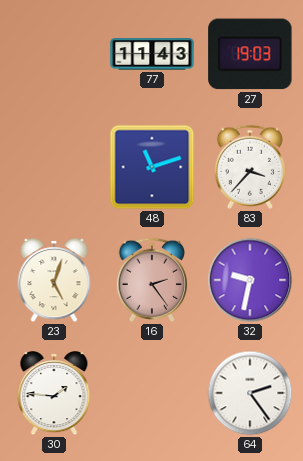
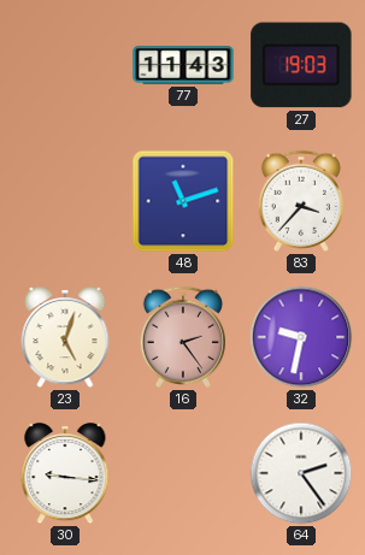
30: 1:46 -> 9:16
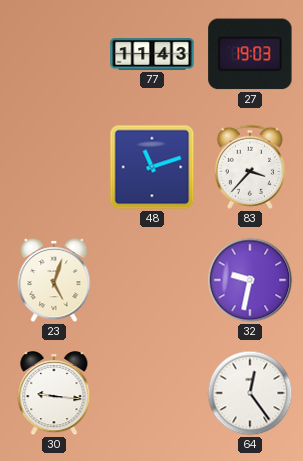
16: 2:24 -> none
64: 2:24 -> 12:24
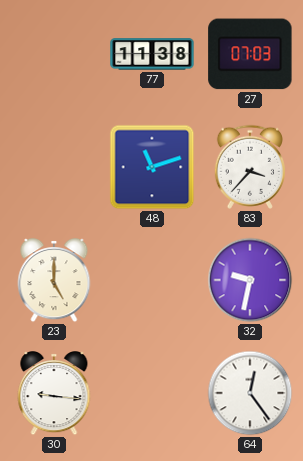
77: 11:43 -> 11:38
27: 19:03 -> 07:03
23: 5:03 -> 5:00
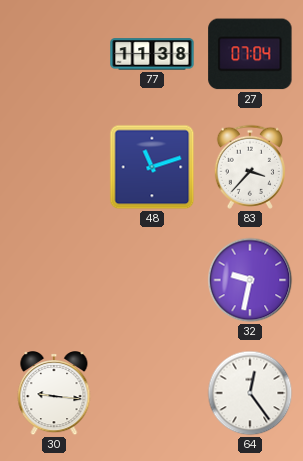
27: 07:03 -> 07:04
23: 5:00 -> none
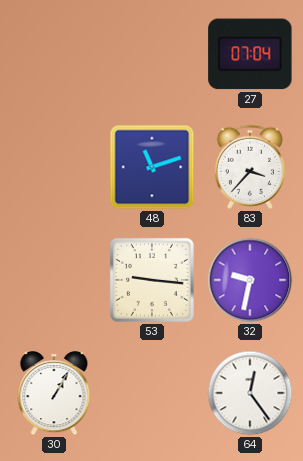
77: 11:38 -> none
53: none -> 9:16
30: 9:16 -> 1:05
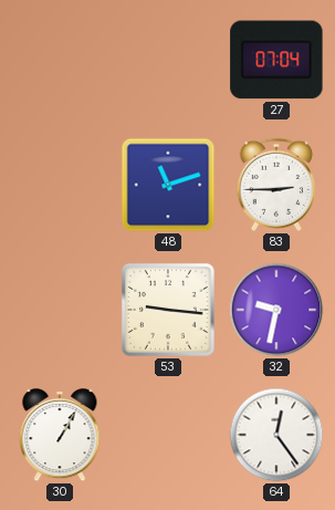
83: 3:37 -> 2:45
